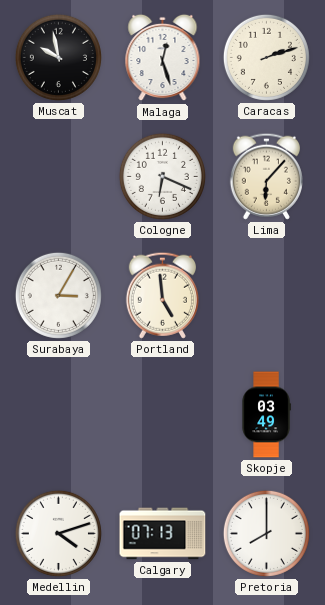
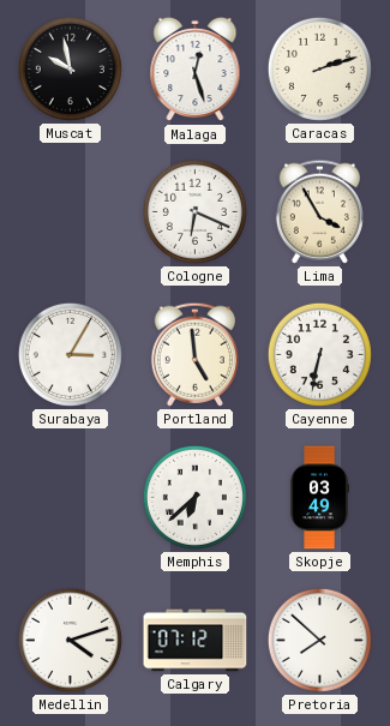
Lima: 6:07 -> 3:55
Cayenne: none -> 6:32
Memphis: none -> 6:38
Calgary: 07:13 -> 07:12
Pretoria: 8:00 -> 7:52
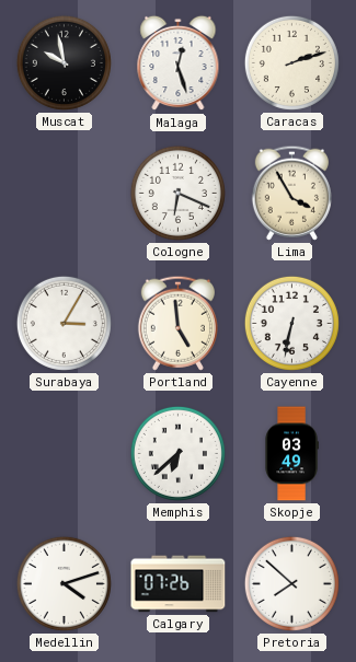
Calgary: 07:12 -> 07:26
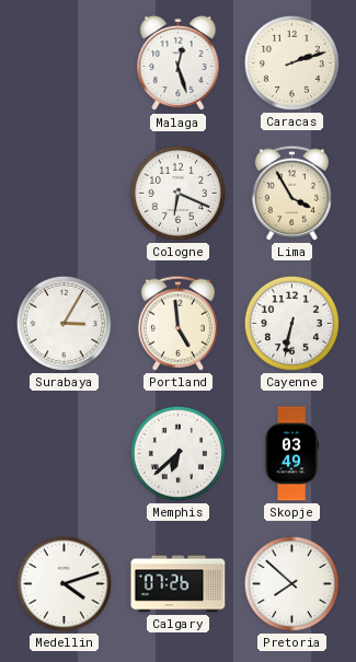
Muscat: 9:58 -> none
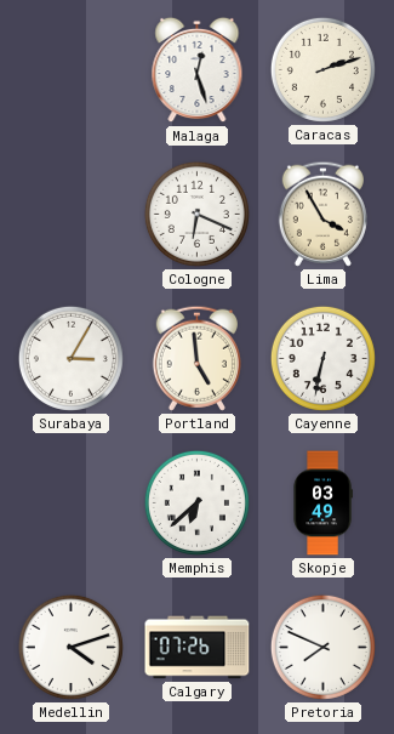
Pretoria: 7:52 -> 7:49
